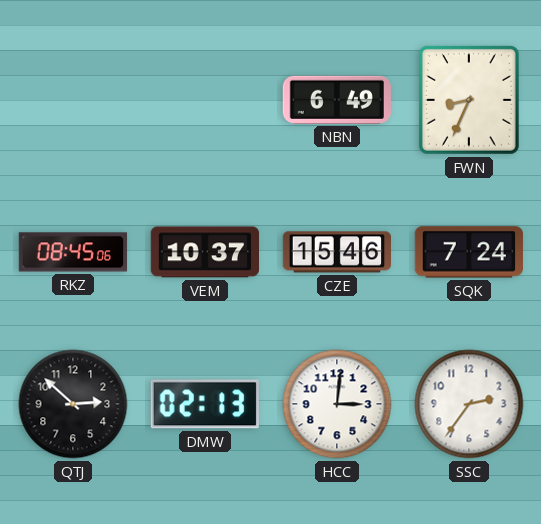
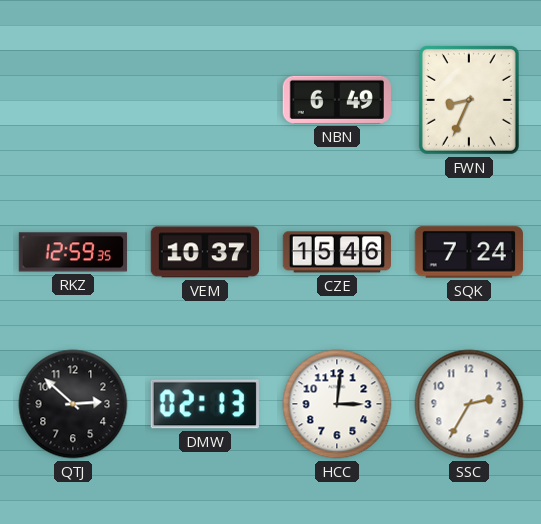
RKZ: 08:45 -> 12:59
SSC: 2:36 -> 2:35
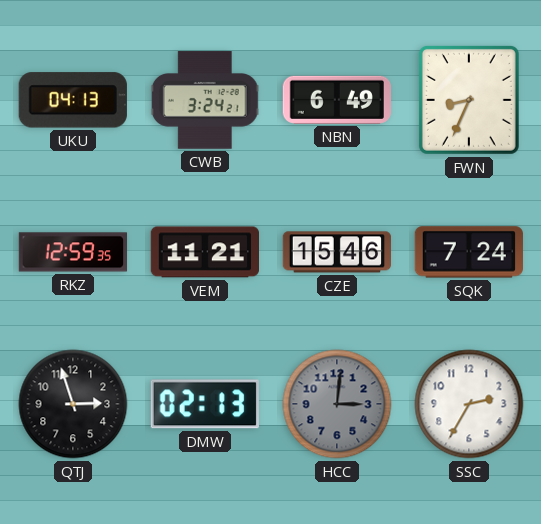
UKU: none -> 04:13
CWB: none -> 3:24
VEM: 10:37 -> 11:21
QTJ: 2:52 -> 2:57
HCC dial: white -> grey
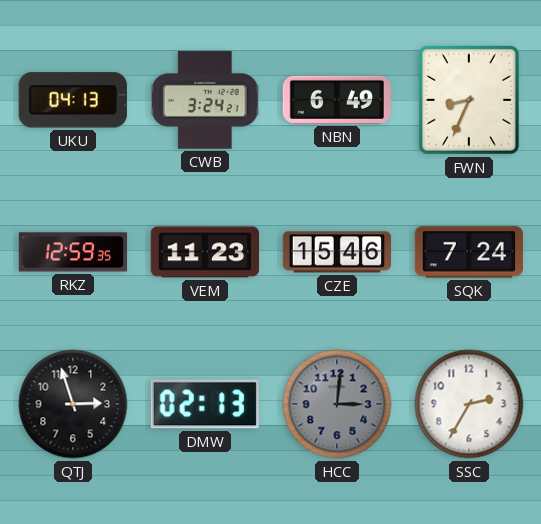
VEM: 11:21 -> 11:23
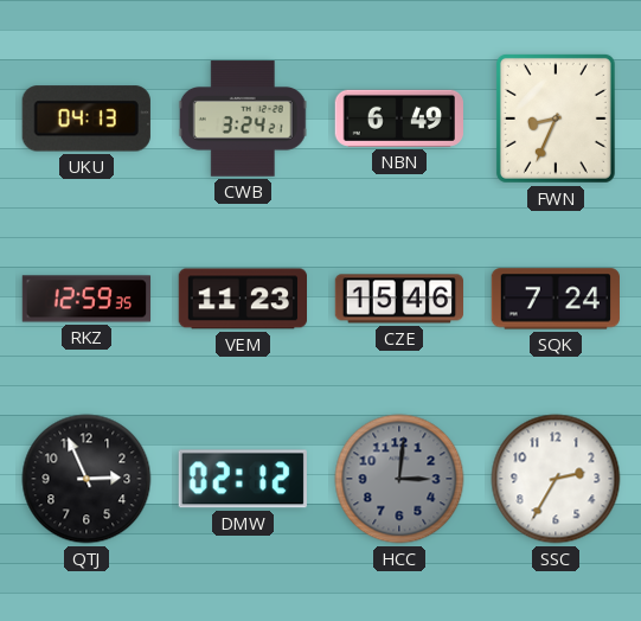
QTJ: 2:57 -> 2:56
DMW: 02:13 -> 02:12
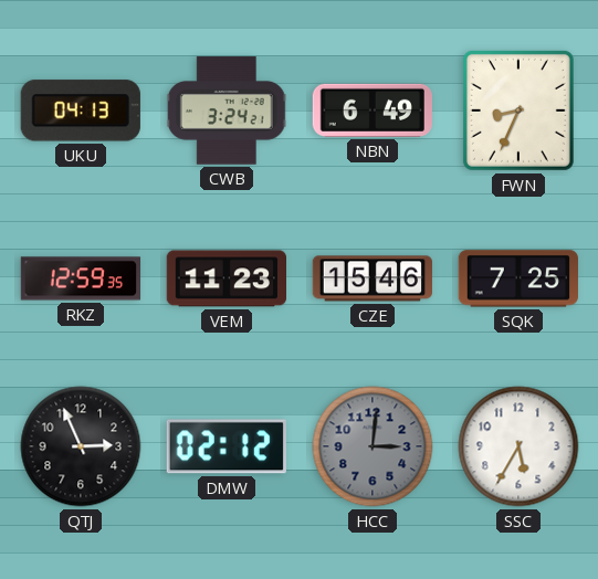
SQK: 7:24 -> 7:25
SSC: 2:35 -> 5:35
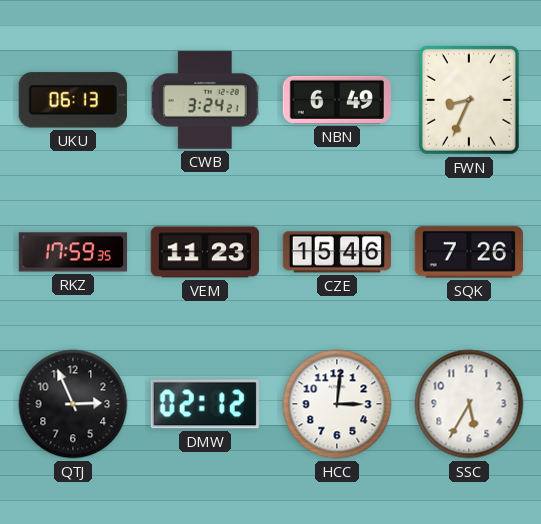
UKU: 04:13 -> 06:13
RKZ: 12:59 -> 17:59
SQK: 7:25 -> 7:26
HCC dial: grey -> white
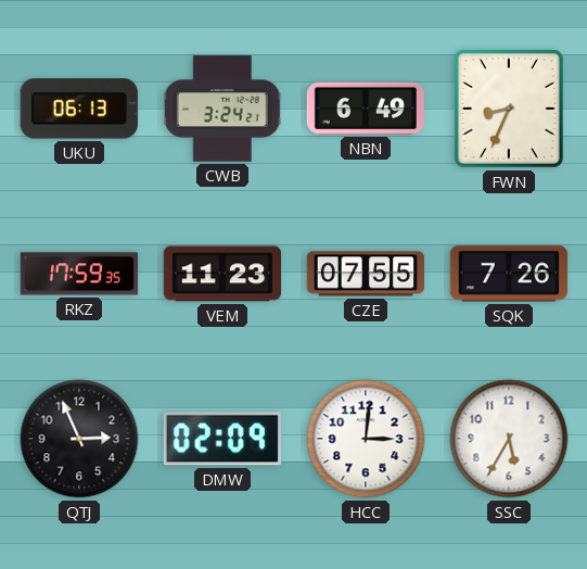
CZE: 15:46 -> 07:55
DMW: 02:12 -> 02:09
